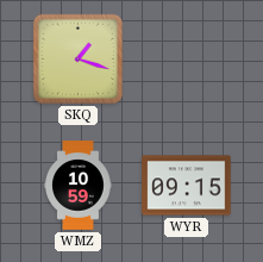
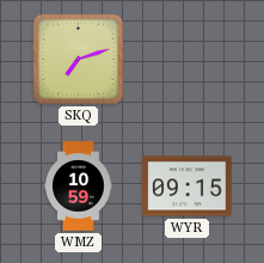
SKQ: 1:18 -> 7:12
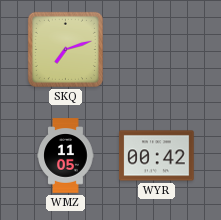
WMZ: 10:59 -> 11:05
WYR: 09:15 -> 00:42
